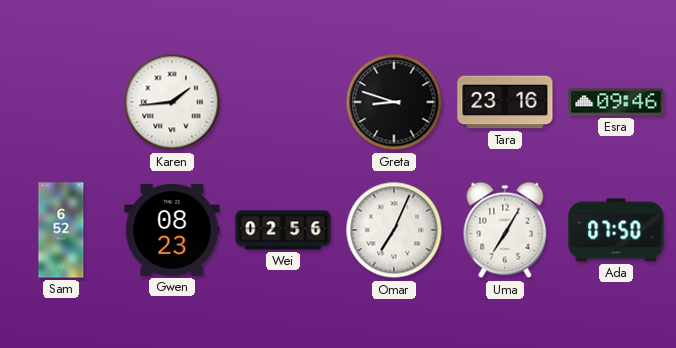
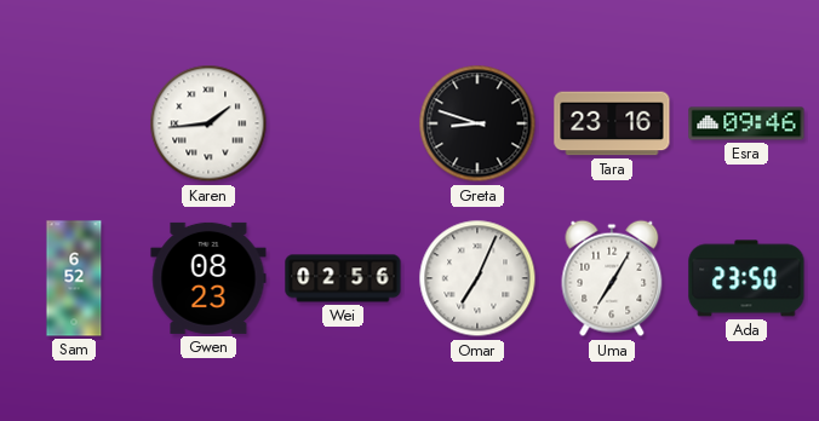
Ada: 07:50 -> 23:50
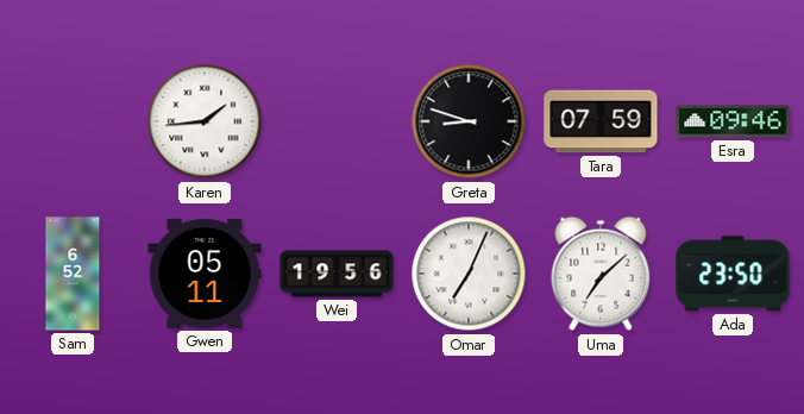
Tara: 23:16 -> 07:59
Gwen: 08:23 -> 05:11
Wei: 02:56 -> 19:56
Uma: 7:05 -> 7:08
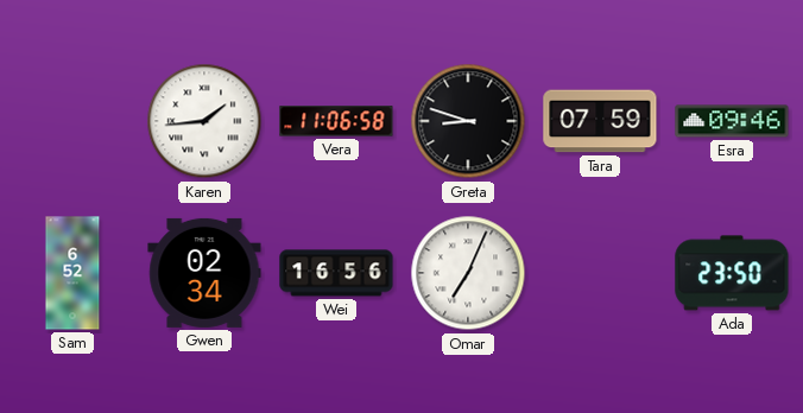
Vera: none -> 11:06
Gwen: 05:11 -> 02:34
Wei: 19:56 -> 16:56
Uma: 7:08 -> none
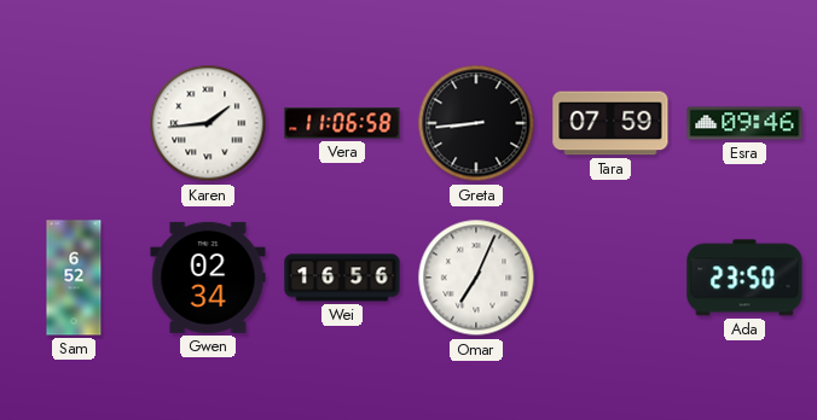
Greta: 8:48 -> 8:44
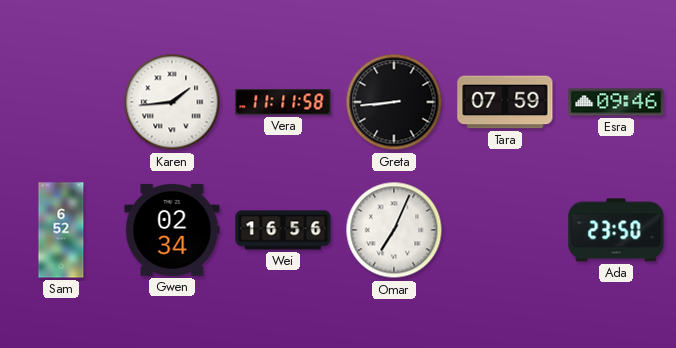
Vera: 11:06 -> 11:11
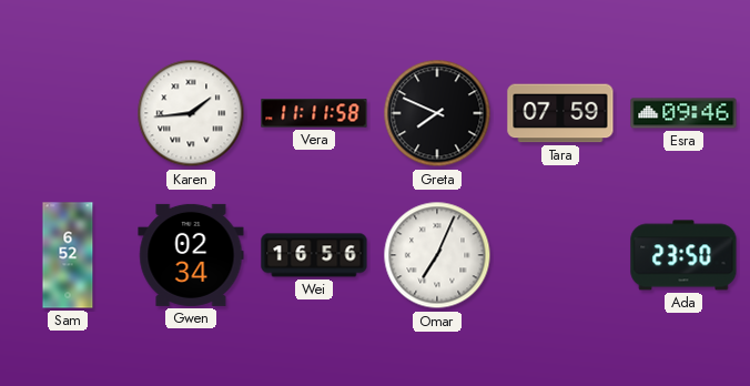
Greta: 8:44 -> 7:49
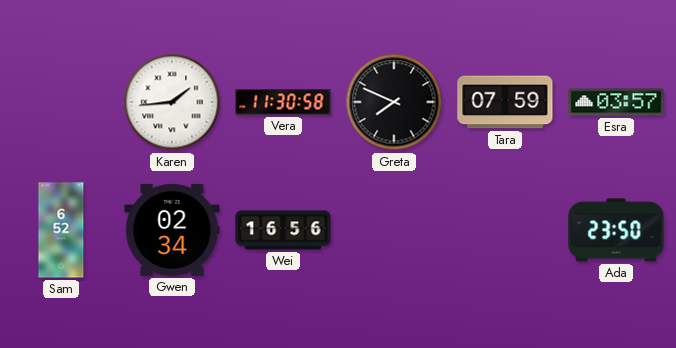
Vera: 11:11 -> 11:30
Esra: 09:46 -> 03:57
Omar: 7:04 -> none
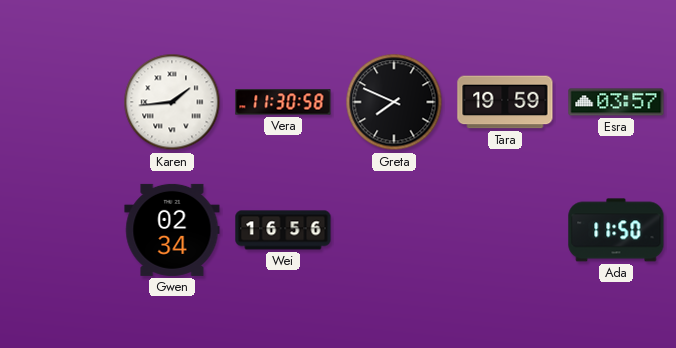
Tara: 07:59 -> 19:59
Sam: 6:52 -> none
Ada: 23:50 -> 11:50
